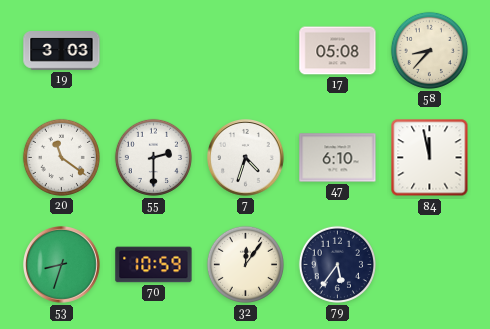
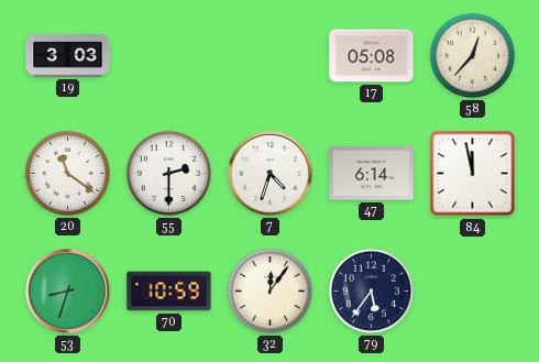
58: 8:37 -> 12:37
47: 6:10 -> 6:14
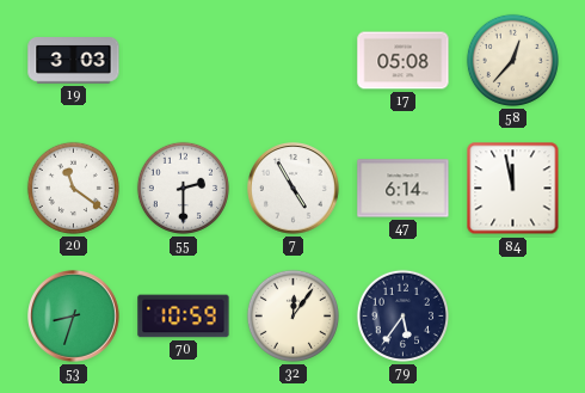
7: 4:33 -> 4:55
